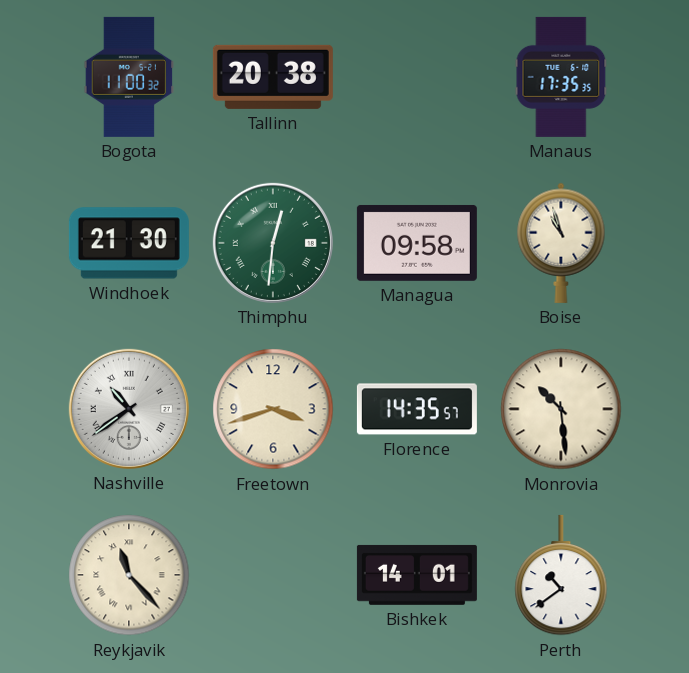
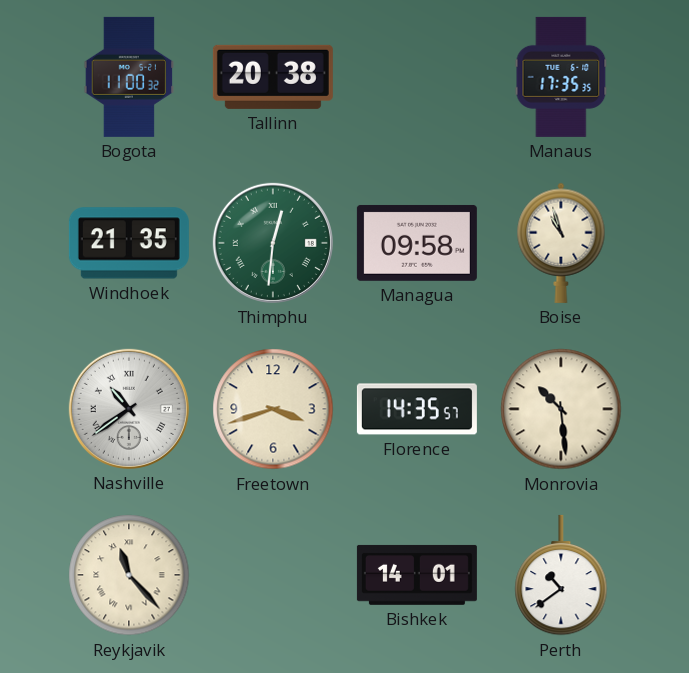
Windhoek: 21:30 -> 21:35
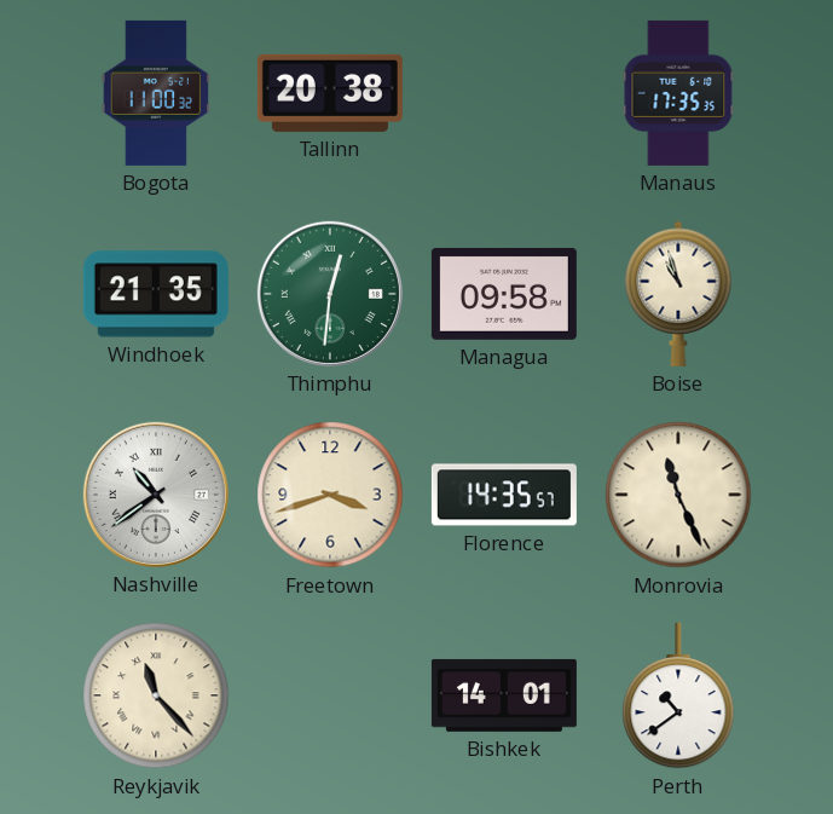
Monrovia: 10:29 -> 11:26
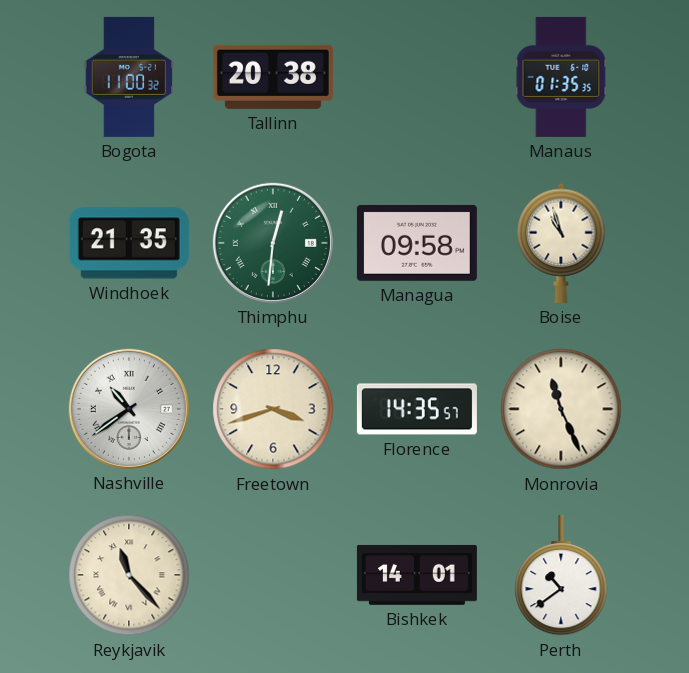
Manaus: 17:35 -> 01:35
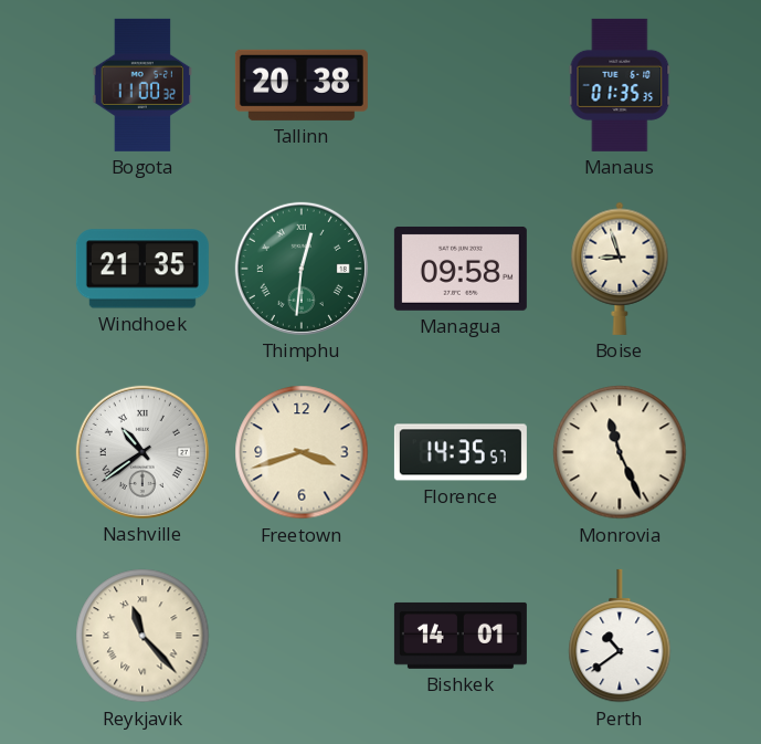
Boise: 10:57 -> 8:57
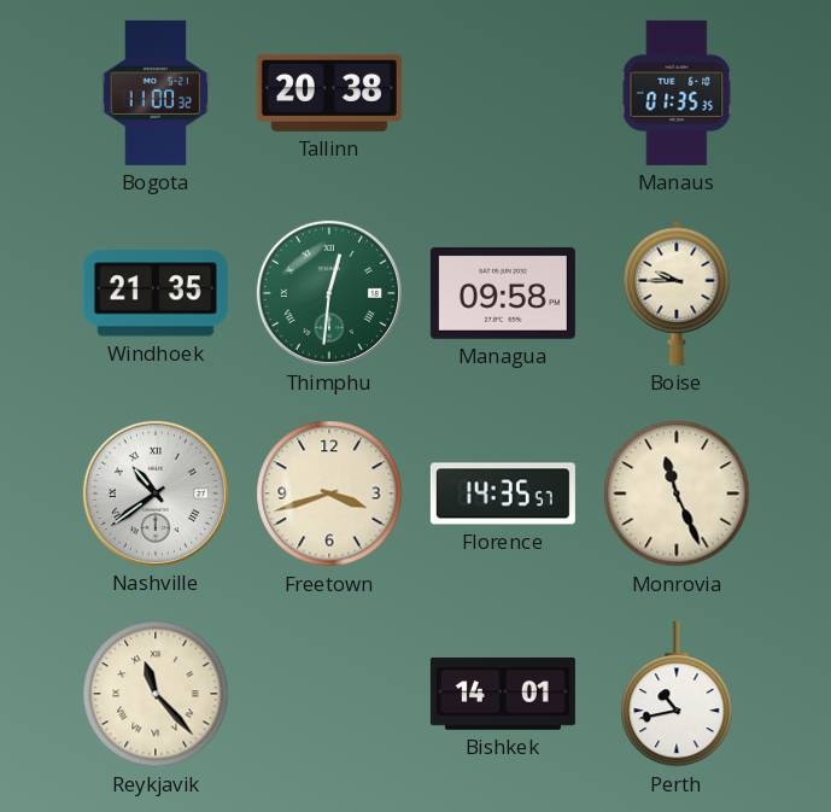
Boise: 8:57 -> 9:45
Perth: 10:39 -> 10:43
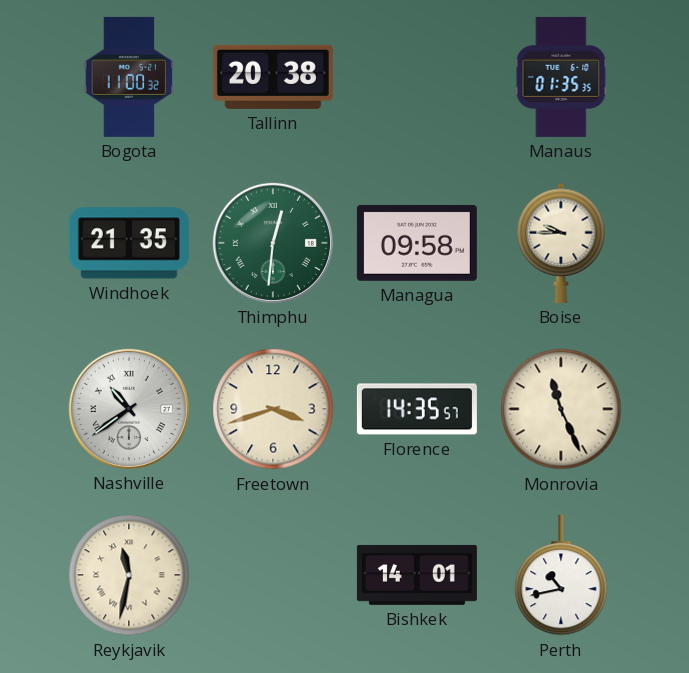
Reykjavik: 11:23 -> 11:32
